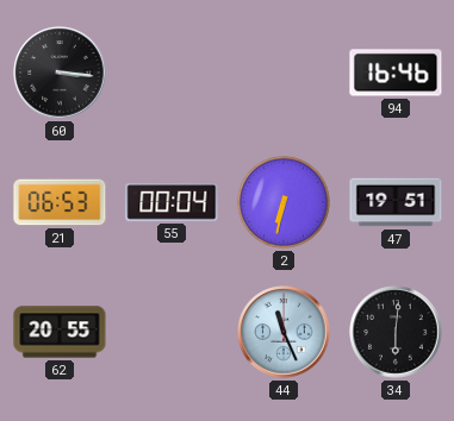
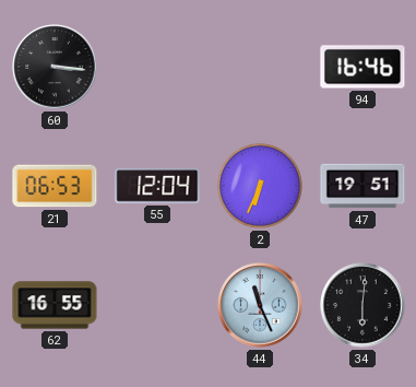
55: 00:04 -> 12:04
2: 6:32 -> 6:34
62: 20:55 -> 16:55
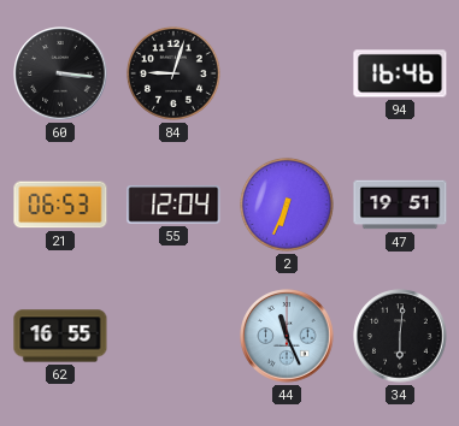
84: none -> 9:03
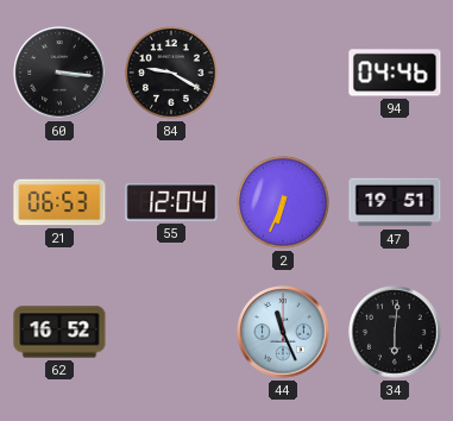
84: 9:03 -> 9:20
94: 16:46 -> 04:46
62: 16:55 -> 16:52
